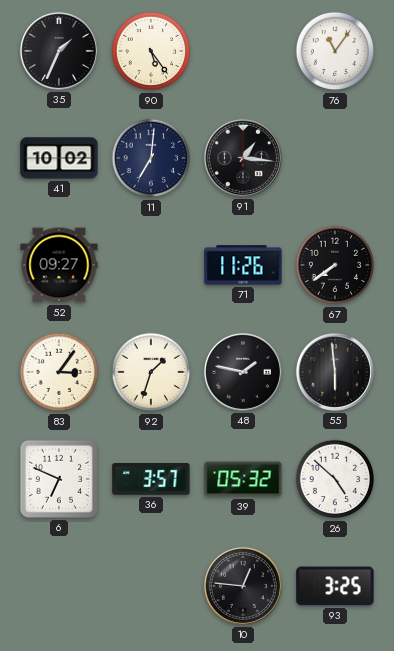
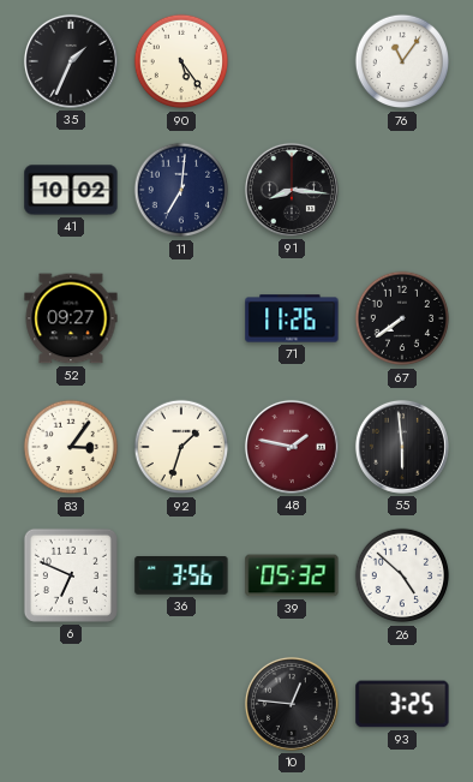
91: 1:16 -> 8:16
48 dial: black -> burgundy
36: 3:57 -> 3:56
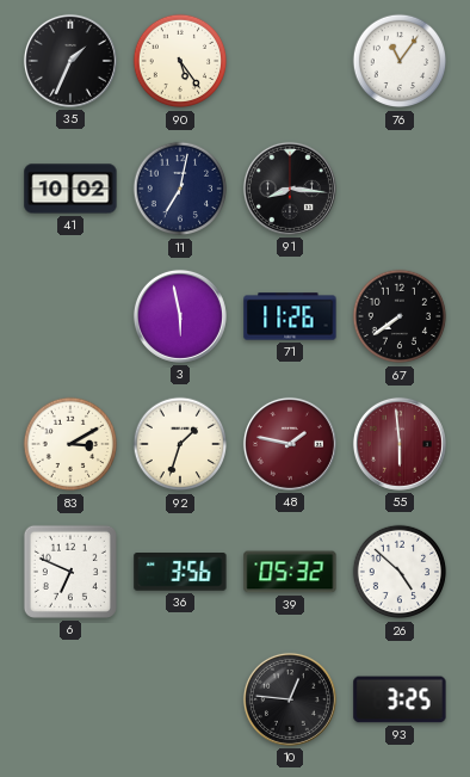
11: 7:01 -> 7:02
52: 09:27 -> none
3: none -> 5:58
83: 3:06 -> 3:10
55 dial: black -> burgundy
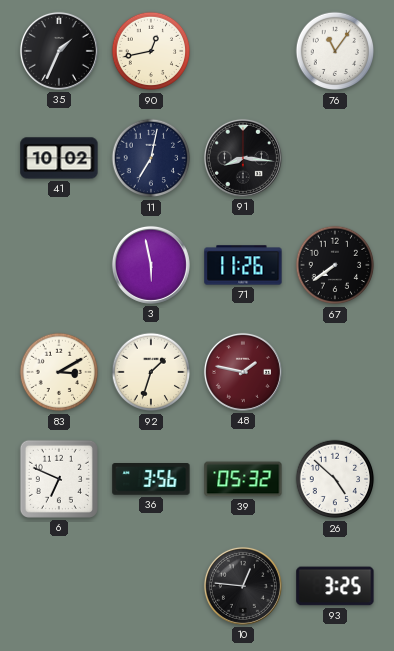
90: 5:24 -> 12:43
55: 5:59 -> none
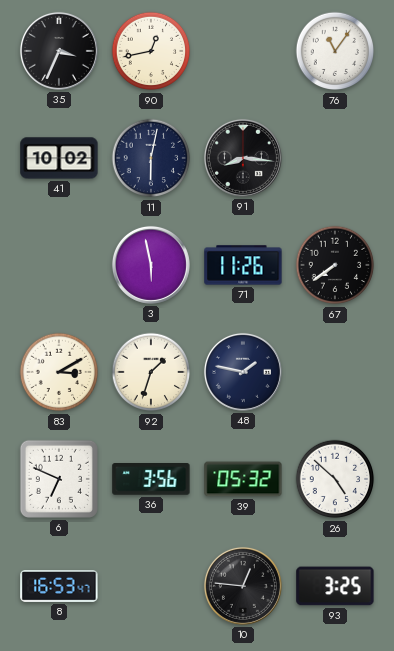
35: 1:34 -> 3:34
11: 7:02 -> 6:02
48 dial: burgundy -> navy
8: none -> 16:53
